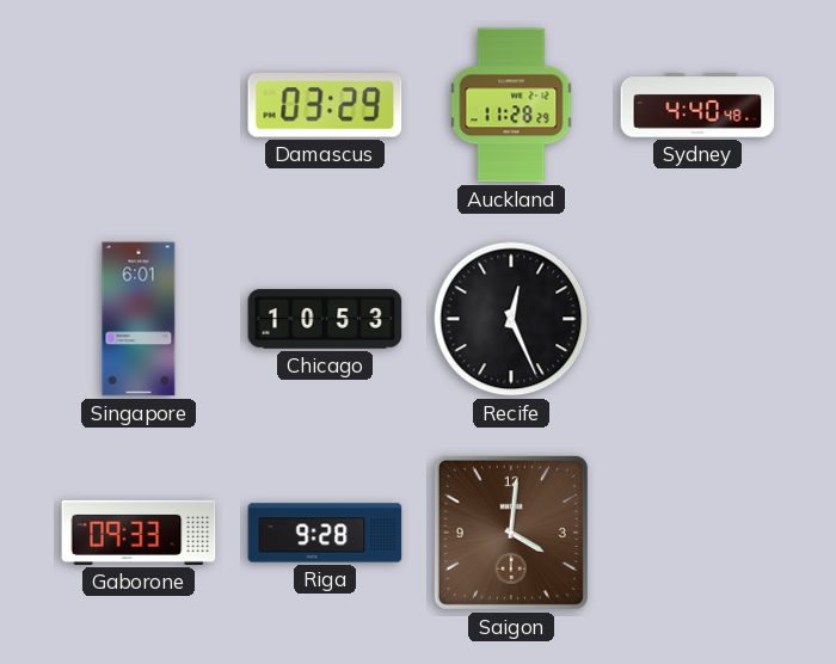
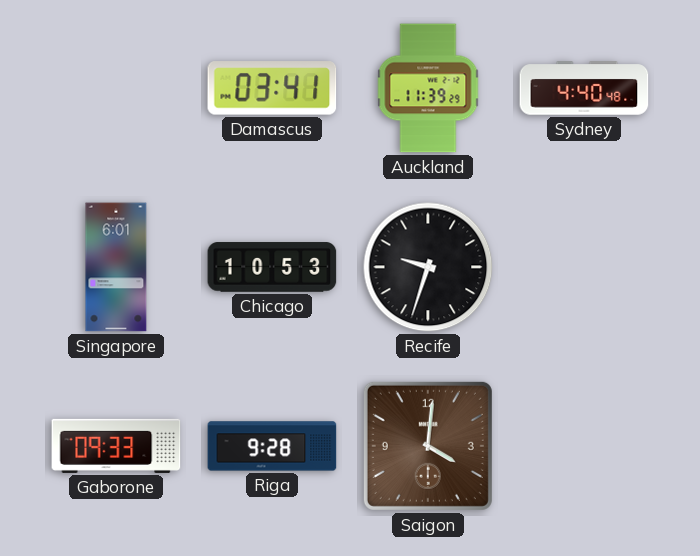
Damascus: 03:29 -> 03:41
Auckland: 11:28 -> 11:39
Recife: 12:26 -> 9:33
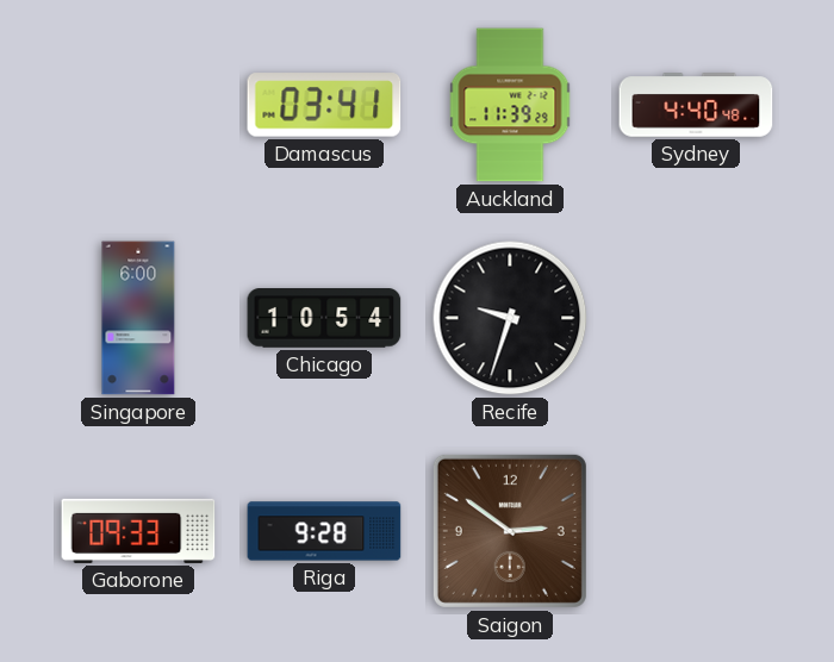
Singapore: 6:01 -> 6:00
Chicago: 10:53 -> 10:54
Saigon: 4:01 -> 2:51
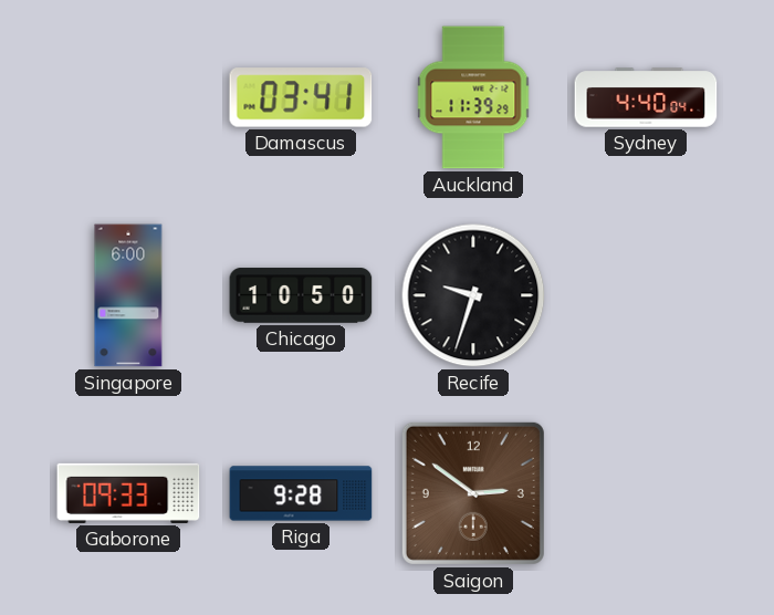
Sydney: 4:40:48 -> 4:40:04
Chicago: 10:54 -> 10:50
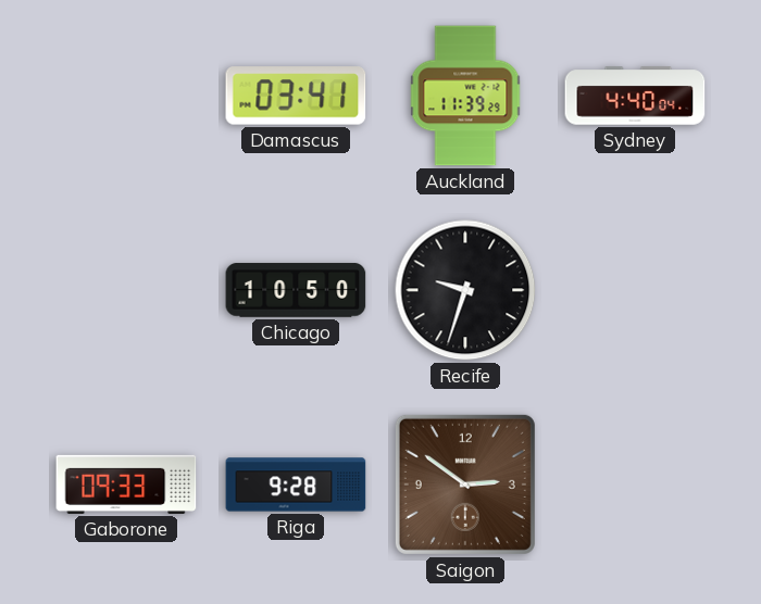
Singapore: 6:00 -> none
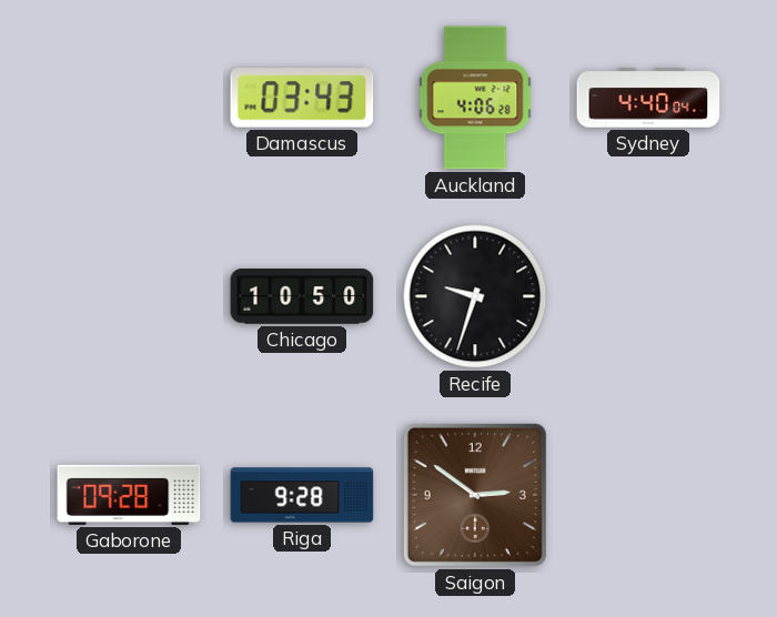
Damascus: 03:41 -> 03:43
Auckland: 11:39 -> 4:06
Gaborone: 09:33 -> 09:28
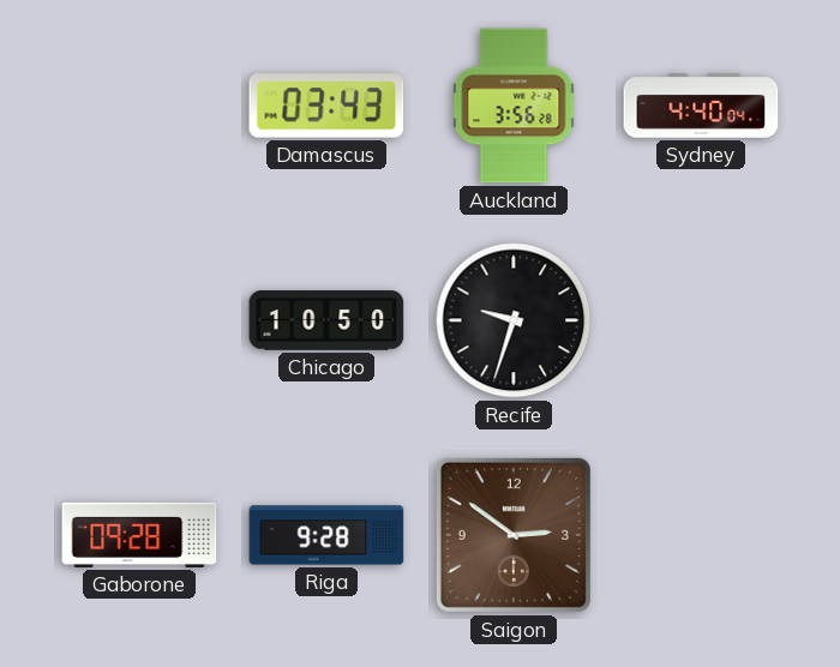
Auckland: 4:06 -> 3:56
